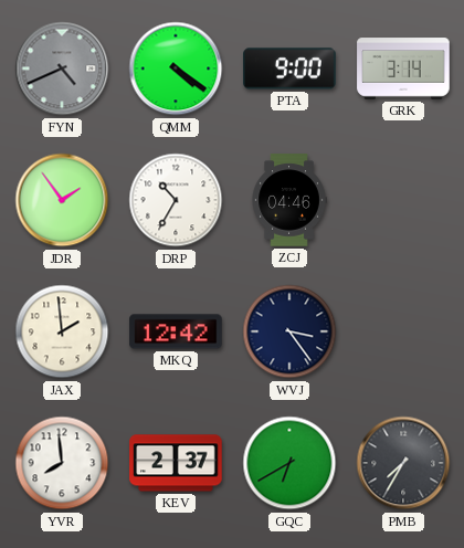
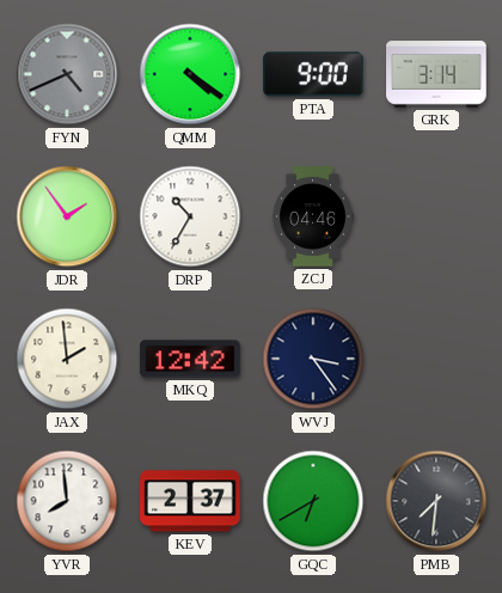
PMB: 7:35 -> 7:31
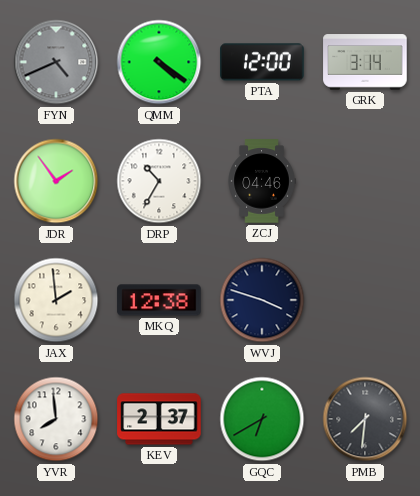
PTA: 9:00 -> 12:00
MKQ: 12:42 -> 12:38
WVJ: 3:24 -> 3:48
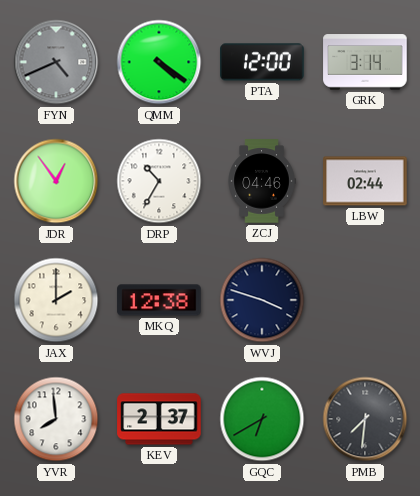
JDR: 1:54 -> 12:54
LBW: none -> 02:44
JAX: 1:59 -> 2:00
